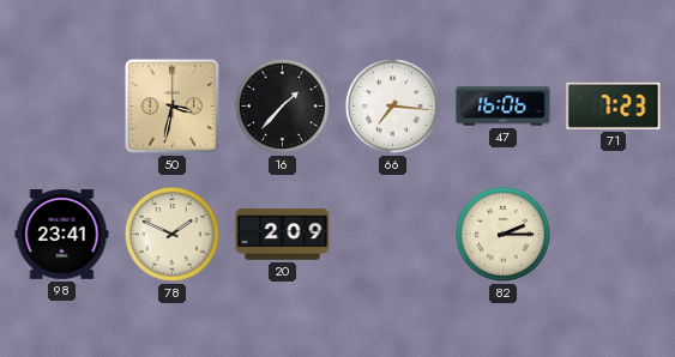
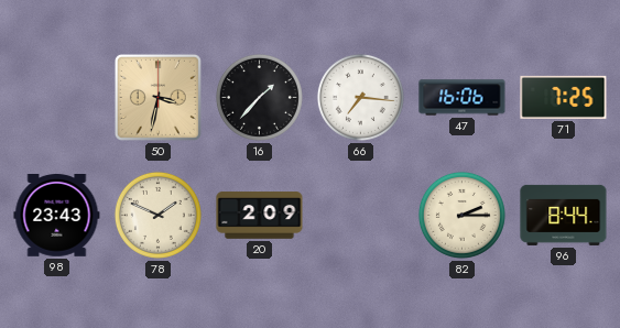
71: 7:23 -> 7:25
98: 23:41 -> 23:43
96: none -> 8:44
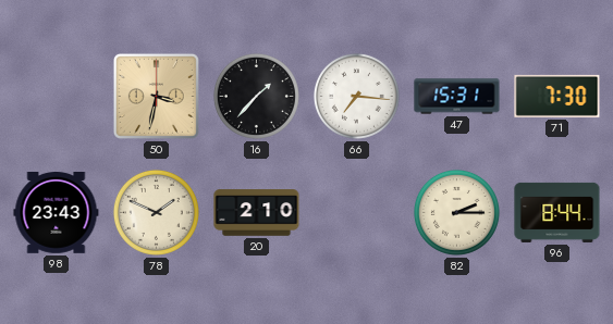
47: 16:06 -> 15:31
71: 7:25 -> 7:30
20: 2:09 -> 2:10
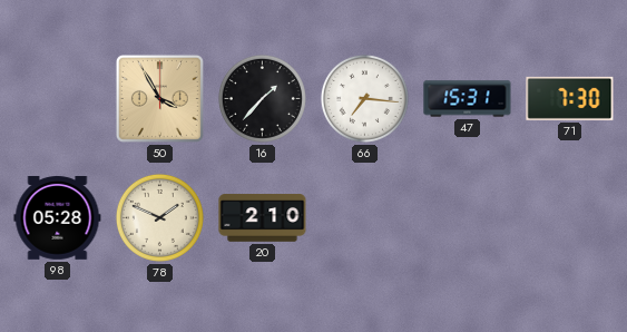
50: 3:32 -> 3:55
98: 23:43 -> 05:28
82: 2:15 -> none
96: 8:44 -> none
